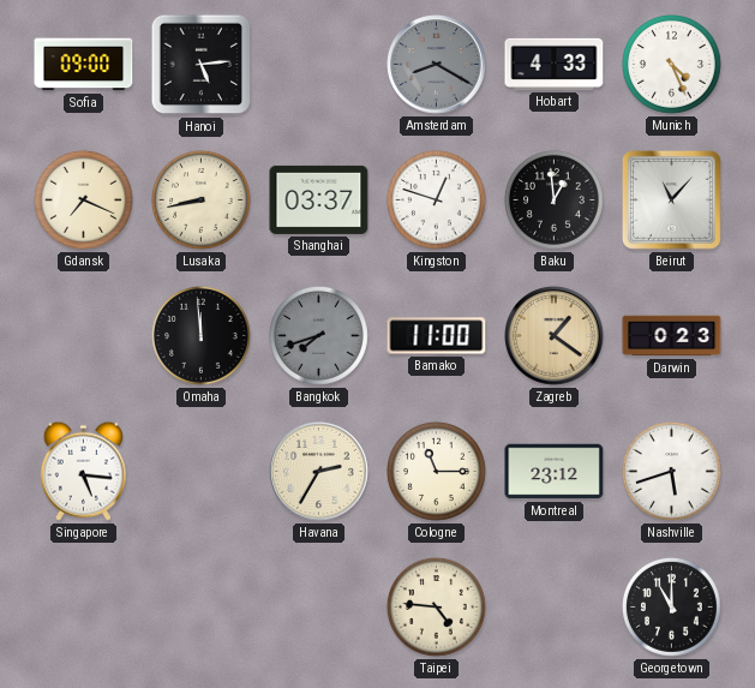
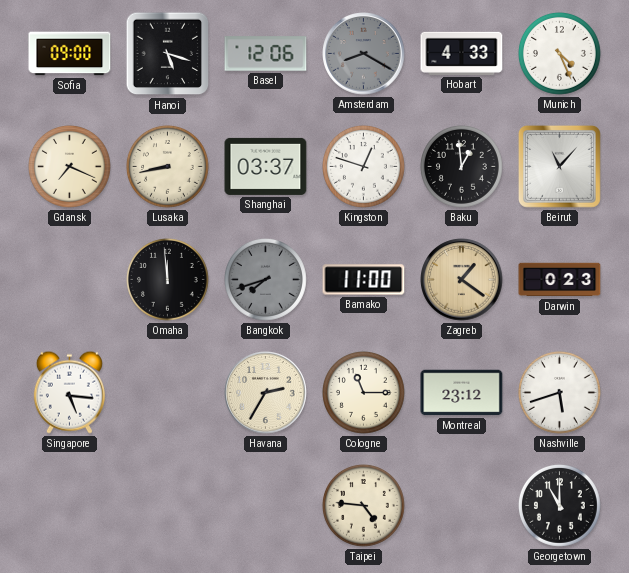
Hanoi: 5:14 -> 5:18
Basel: none -> 12:06
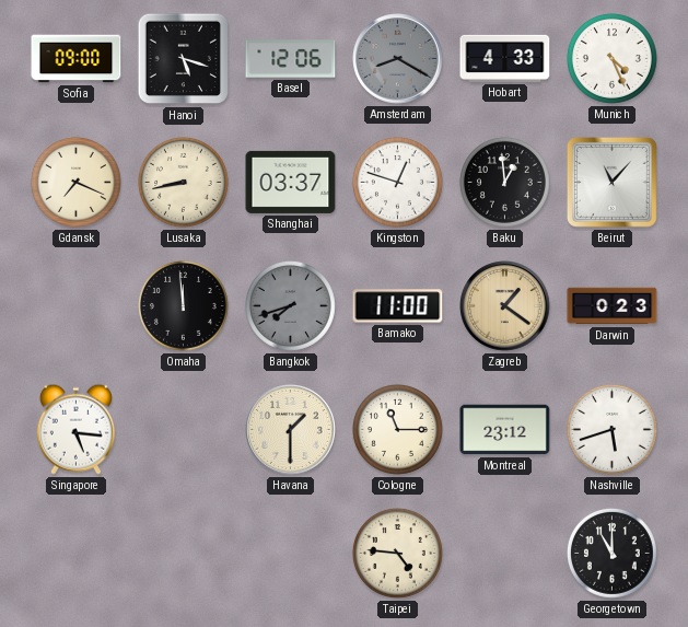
Havana: 2:35 -> 1:30
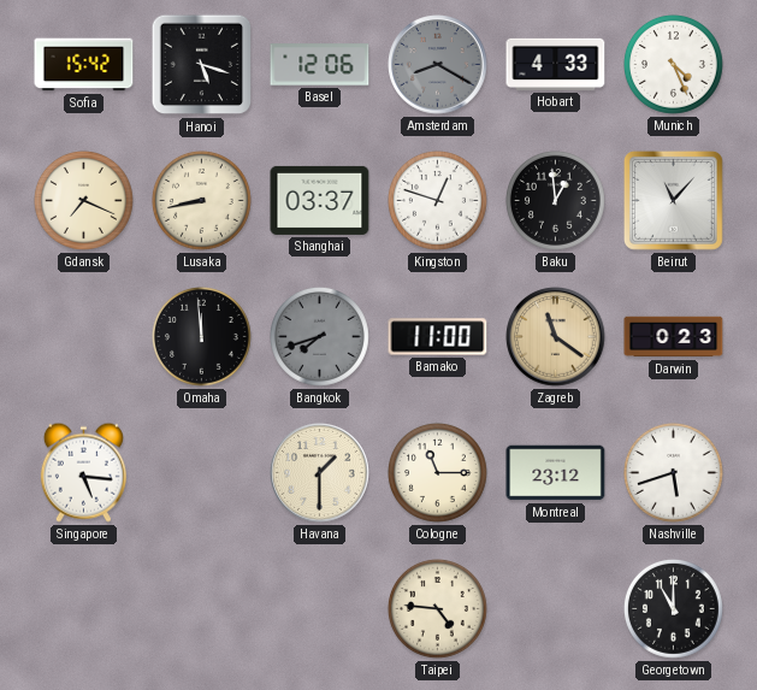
Sofia: 09:00 -> 15:42
Zagreb: 1:21 -> 11:21
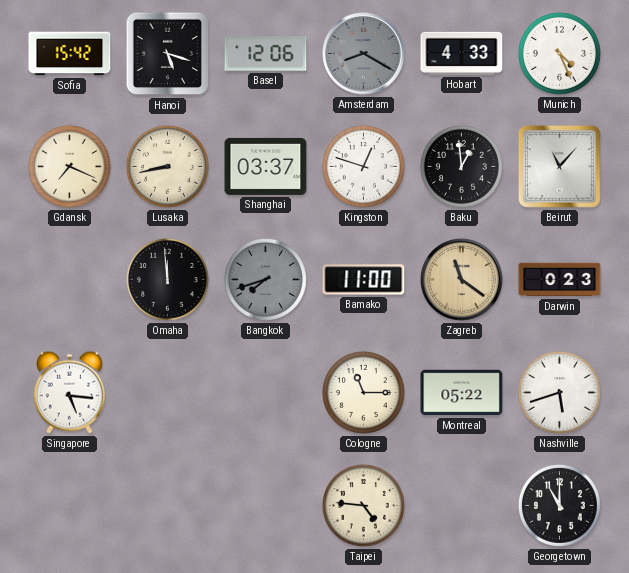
Havana: 1:30 -> none
Montreal: 23:12 -> 05:22
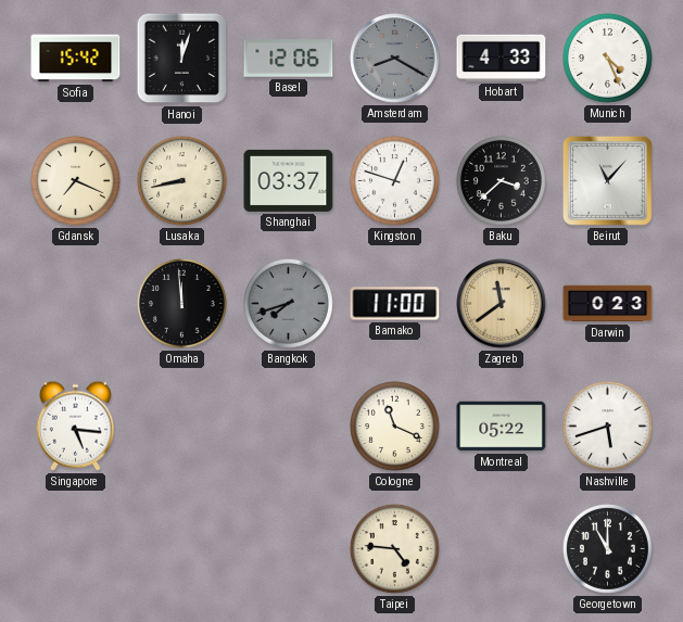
Hanoi: 5:18 -> 12:03
Baku: 12:59 -> 3:38
Zagreb: 11:21 -> 11:39
Cologne: 11:15 -> 11:19
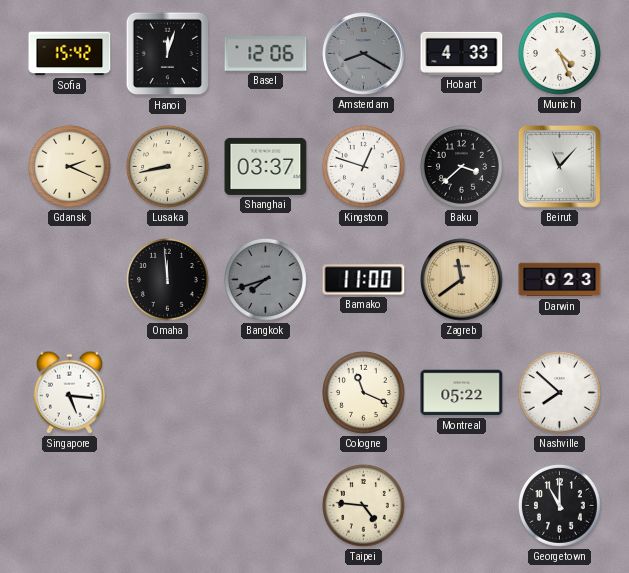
Gdansk: 7:19 -> 2:19
Nashville: 5:42 -> 7:52
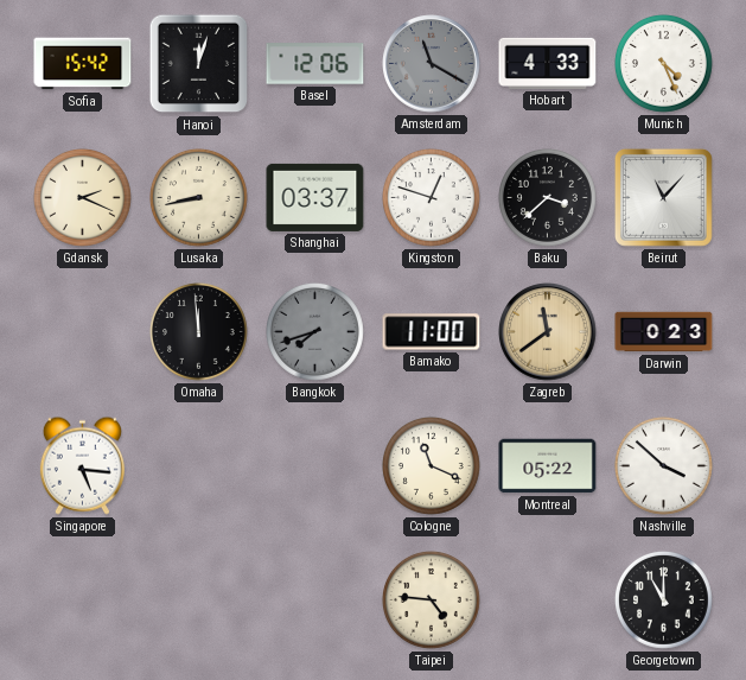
Amsterdam: 8:20 -> 11:20
Nashville: 7:52 -> 3:52
